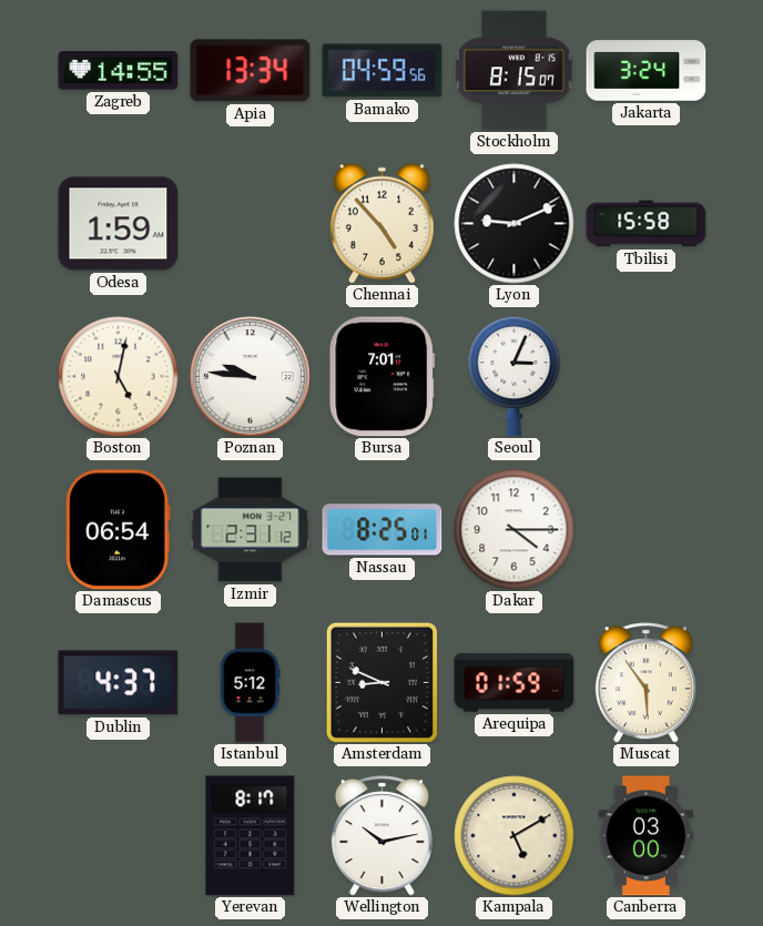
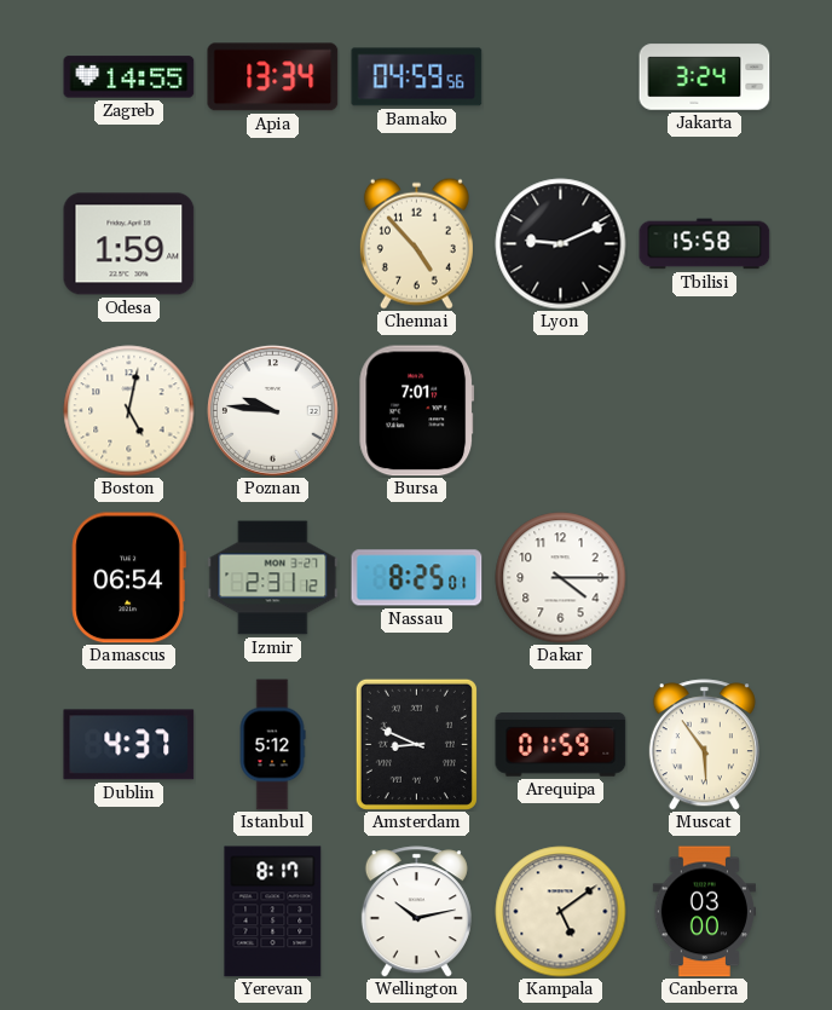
Stockholm: 8:15 -> none
Seoul: 3:04 -> none
Kampala: 5:10 -> 5:09
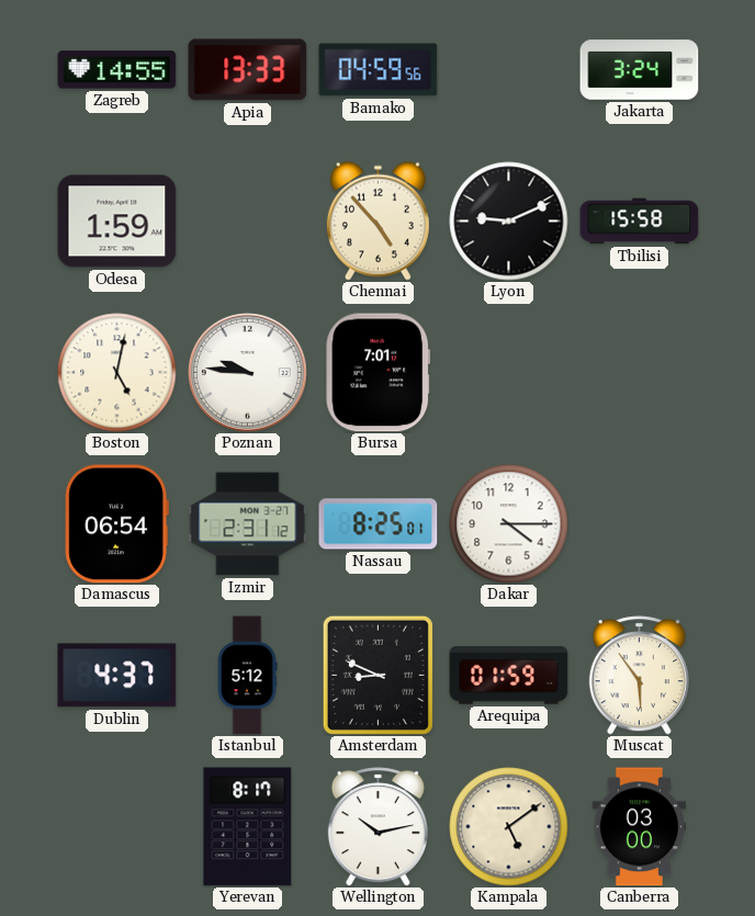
Apia: 13:34 -> 13:33
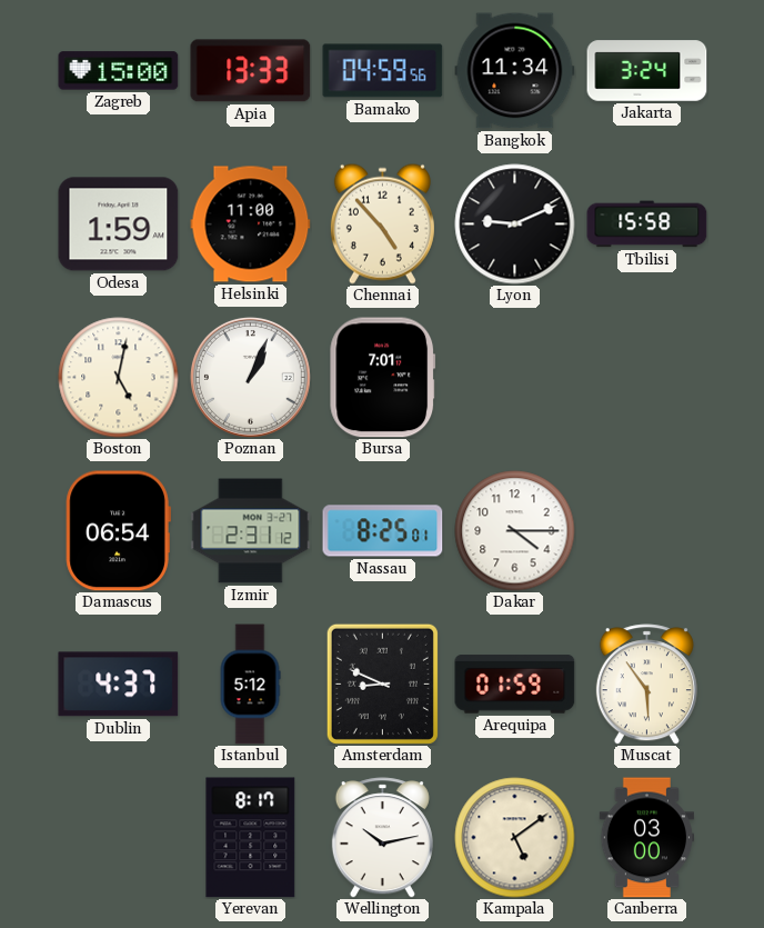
Zagreb: 14:55 -> 15:00
Bangkok: none -> 11:34
Helsinki: none -> 11:00
Poznan: 9:46 -> 1:04
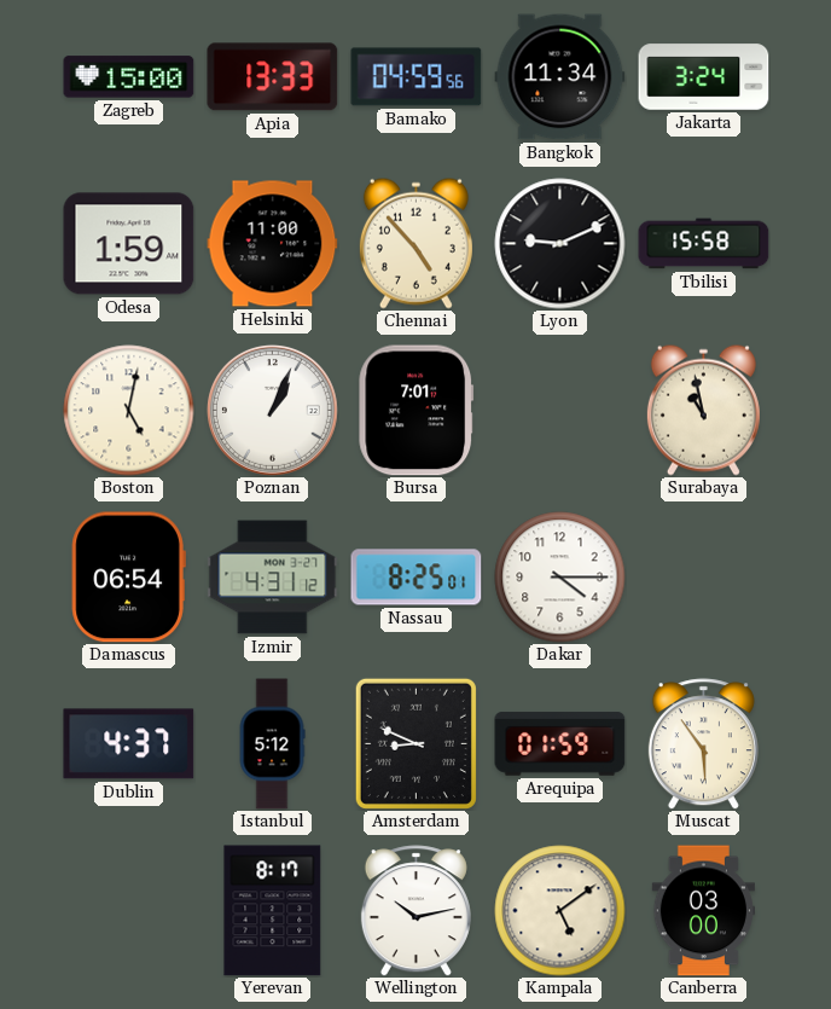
Surabaya: none -> 10:58
Izmir: 2:31 -> 4:31
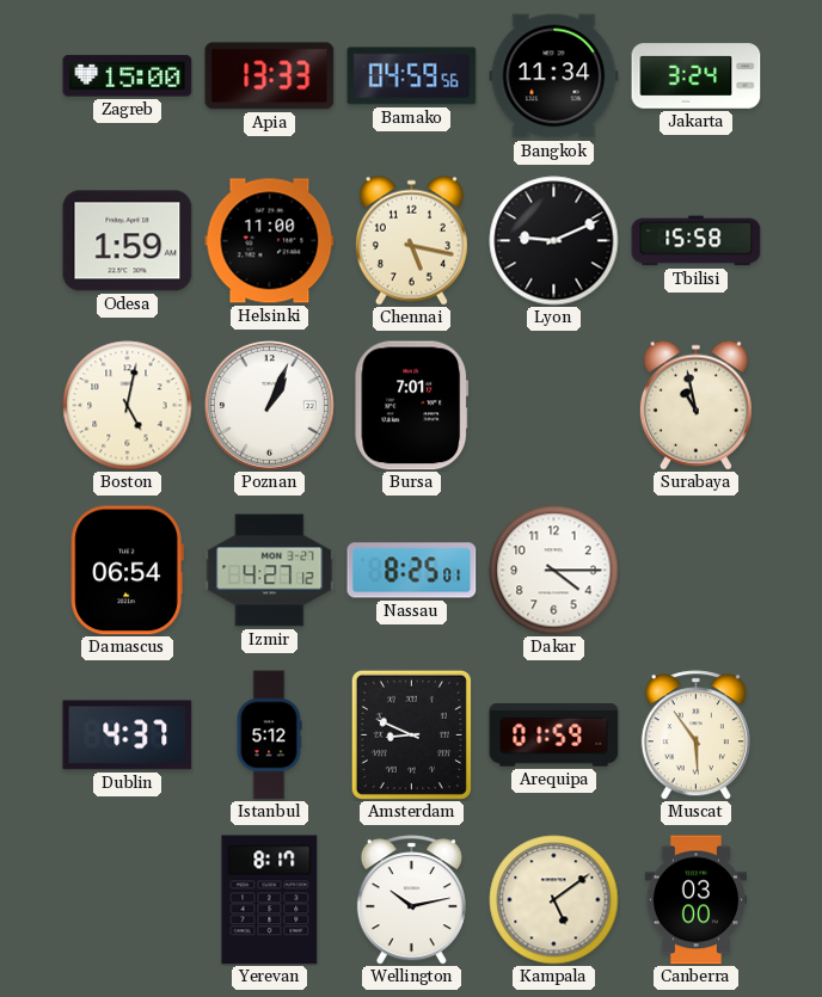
Chennai: 4:53 -> 5:17
Izmir: 4:31 -> 4:27
